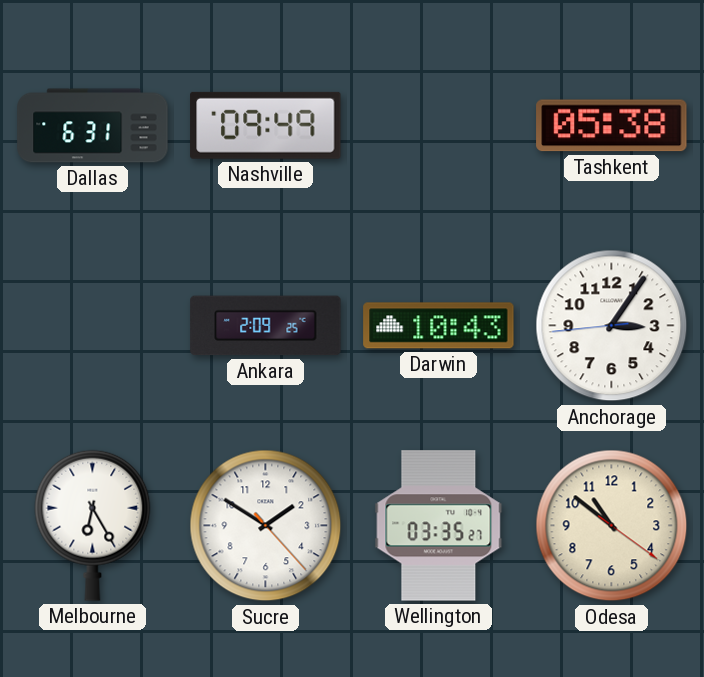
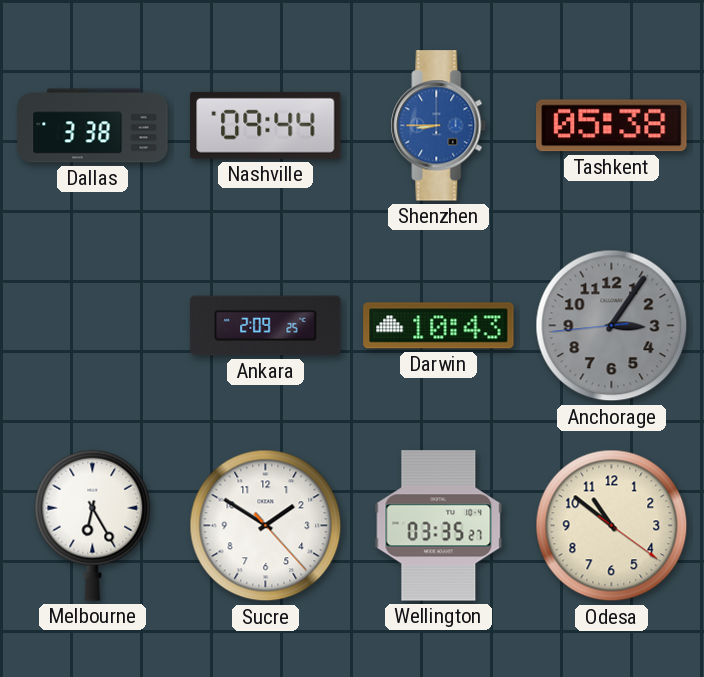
Dallas: 6:31 -> 3:38
Nashville: 09:49 -> 09:44
Shenzhen: none -> 8:45
Anchorage dial: white -> grey
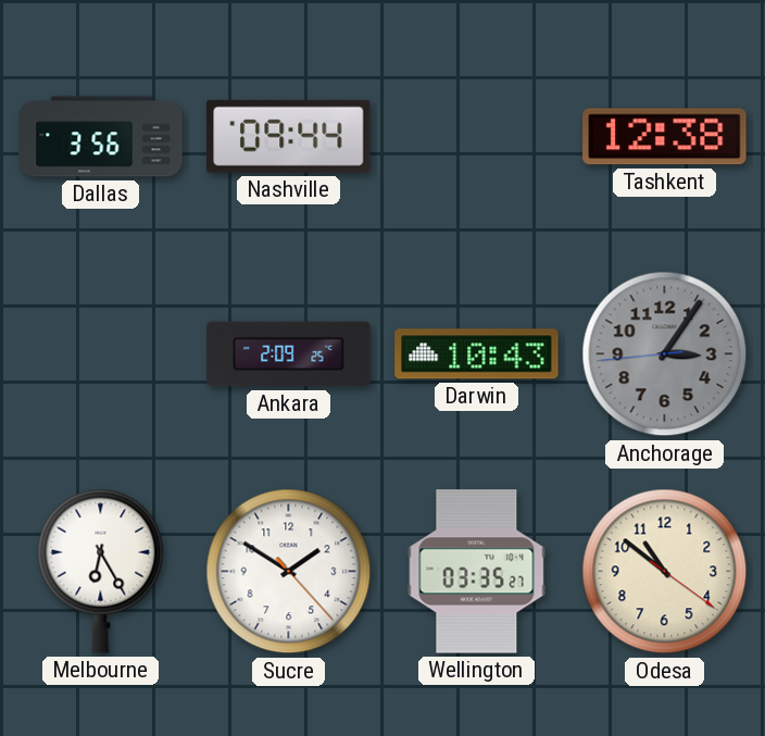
Dallas: 3:38 -> 3:56
Shenzhen: 8:45 -> none
Tashkent: 05:38 -> 12:38
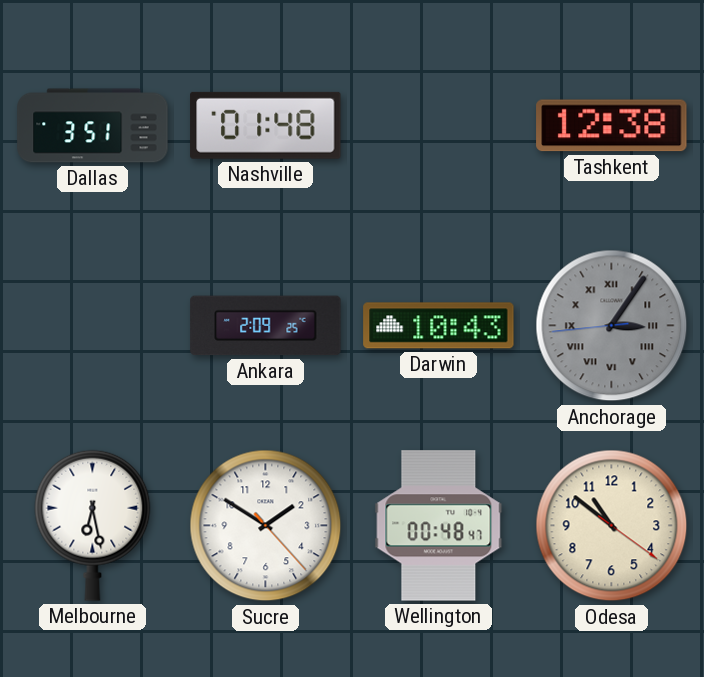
Dallas: 3:56 -> 3:51
Nashville: 09:44 -> 01:48
Anchorage numerals: Arabic -> Roman
Melbourne: 6:25 -> 6:28
Wellington: 03:35 -> 00:48
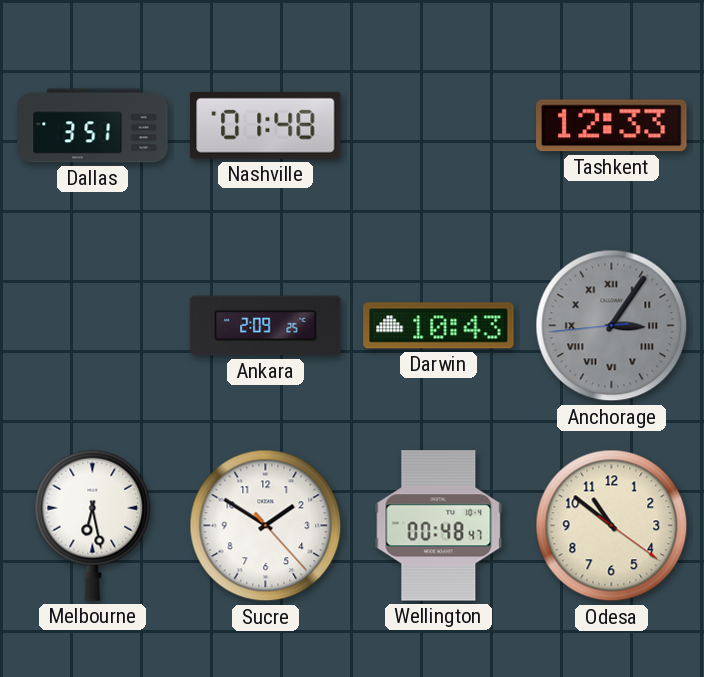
Tashkent: 12:38 -> 12:33
